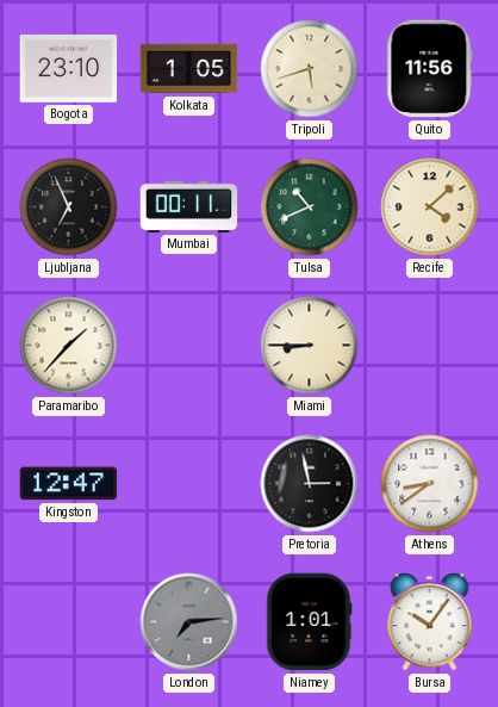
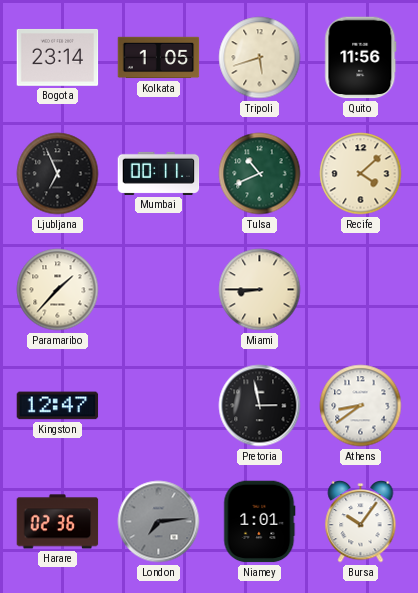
Bogota: 23:10 -> 23:14
Harare: none -> 02:36
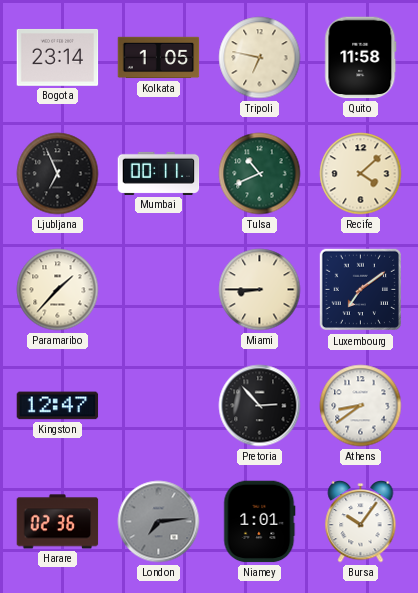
Tripoli: 5:42 -> 6:47
Quito: 11:56 -> 11:58
Luxembourg: none -> 7:09
Pretoria: 2:58 -> 2:53
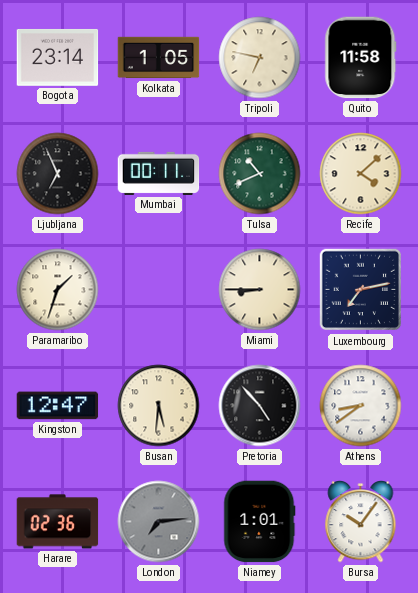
Paramaribo: 1:37 -> 1:33
Luxembourg: 7:09 -> 7:13
Busan: none -> 5:31
Pretoria: 2:53 -> 4:53
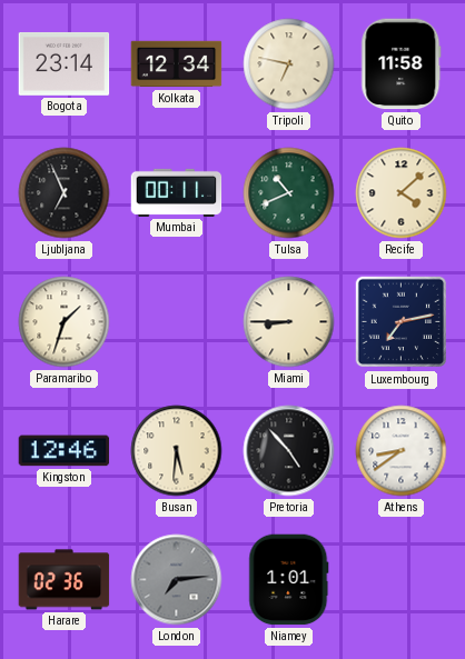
Kolkata: 1:05 -> 12:34
Kingston: 12:47 -> 12:46
Bursa: 10:06 -> none
